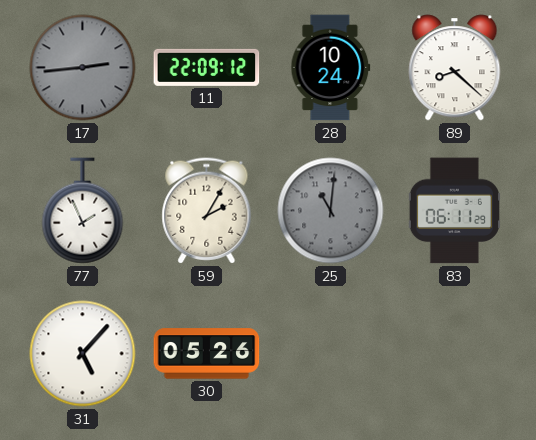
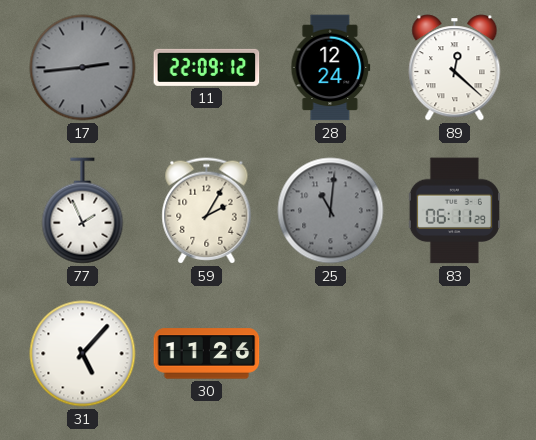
28: 10:24 -> 12:24
89: 8:22 -> 12:22
30: 05:26 -> 11:26
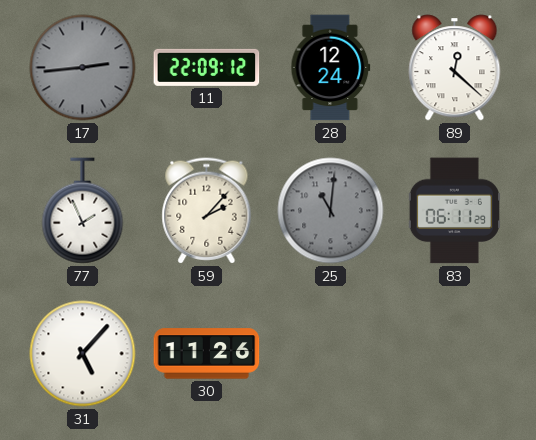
59: 2:05 -> 2:07
